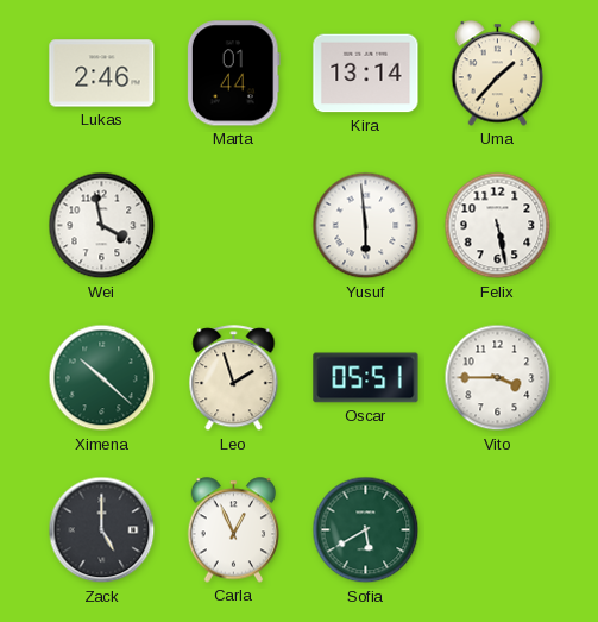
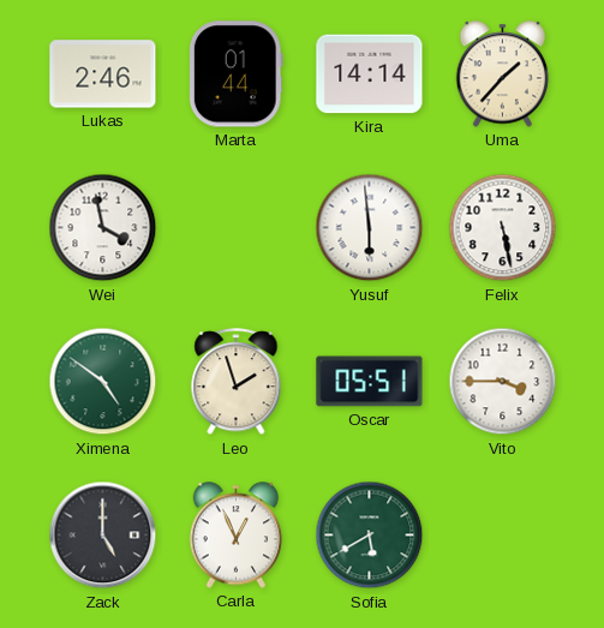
Kira: 13:14 -> 14:14
Ximena: 10:22 -> 4:51
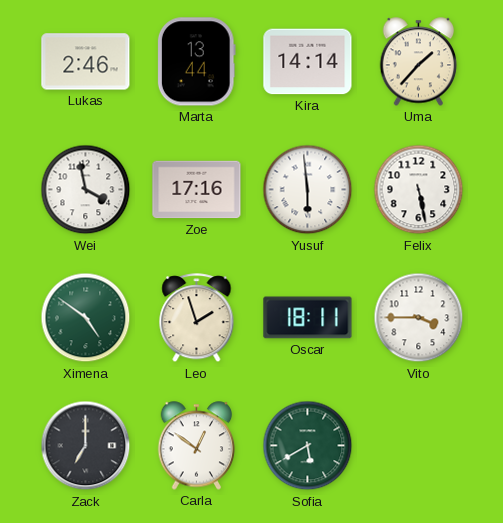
Marta: 01:44 -> 13:44
Zoe: none -> 17:16
Oscar: 05:51 -> 18:11
Zack: 5:00 -> 7:00
Carla: 12:56 -> 12:51
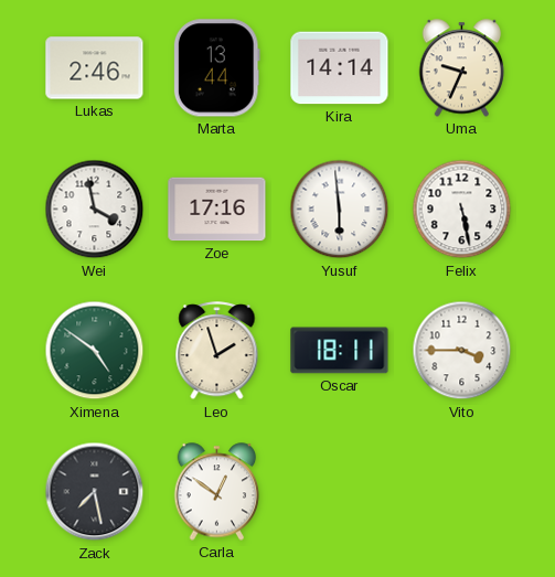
Uma: 1:37 -> 9:34
Zack: 7:00 -> 7:28
Sofia: 5:40 -> none
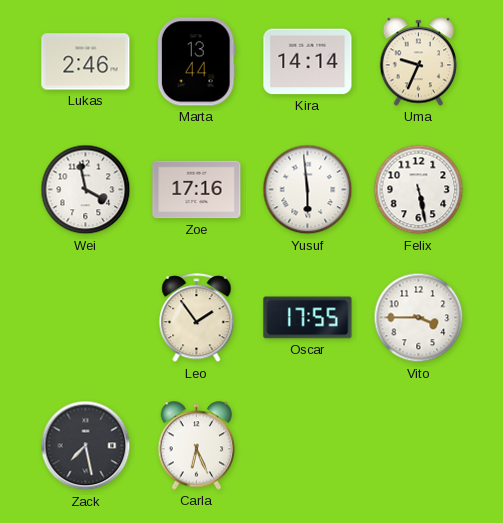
Ximena: 4:51 -> none
Leo: 1:57 -> 1:54
Oscar: 18:11 -> 17:55
Carla: 12:51 -> 6:26
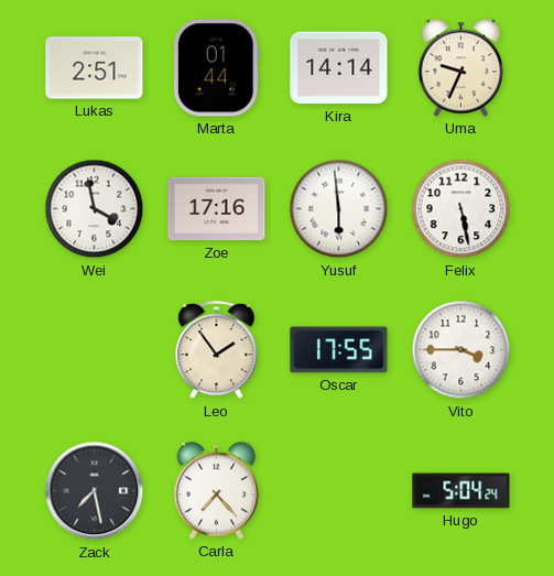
Lukas: 2:46 -> 2:51
Marta: 13:44 -> 01:44
Carla: 6:26 -> 7:23
Hugo: none -> 5:04
